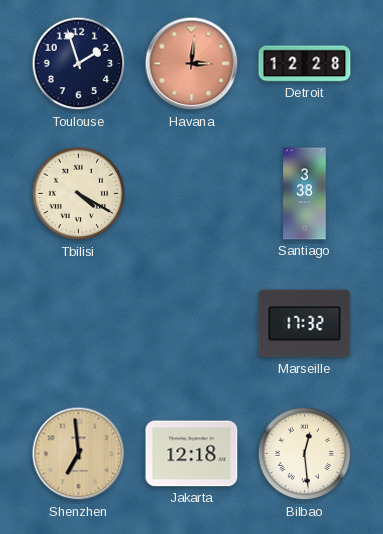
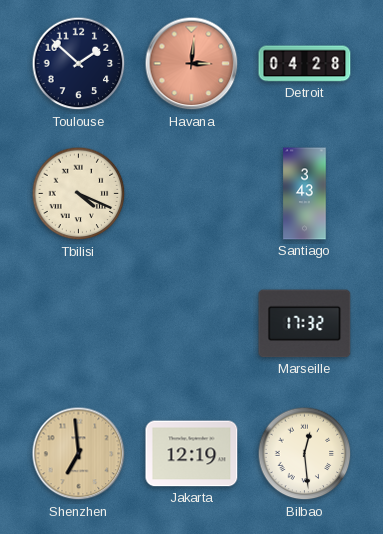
Toulouse: 1:57 -> 1:52
Detroit: 12:28 -> 04:28
Tbilisi: 4:20 -> 4:19
Santiago: 3:38 -> 3:43
Jakarta: 12:18 -> 12:19
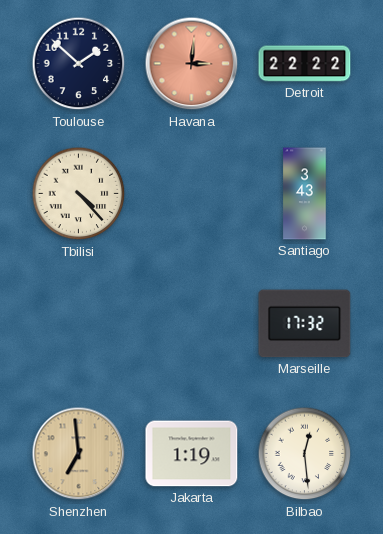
Detroit: 04:28 -> 22:22
Tbilisi: 4:19 -> 4:23
Jakarta: 12:19 -> 1:19
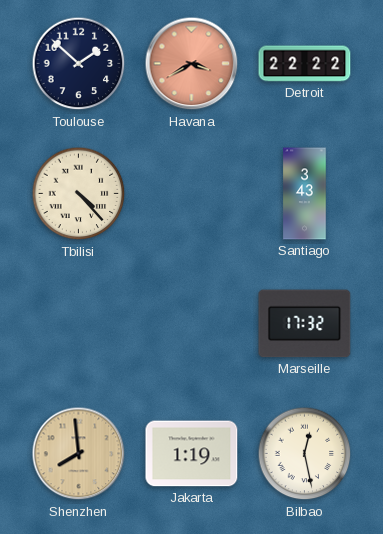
Havana: 3:01 -> 3:40
Shenzhen: 6:59 -> 7:59
Bilbao: 12:29 -> 12:28
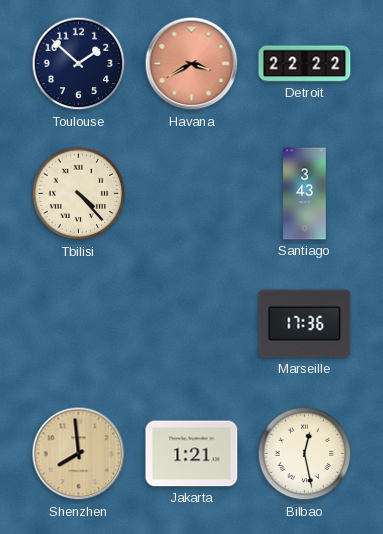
Marseille: 17:32 -> 17:36
Jakarta: 1:19 -> 1:21
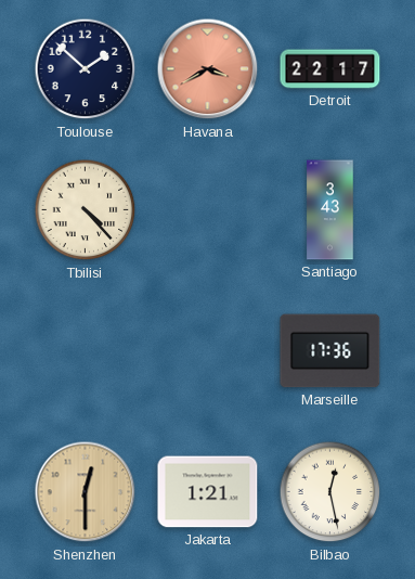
Detroit: 22:22 -> 22:17
Shenzhen: 7:59 -> 12:30
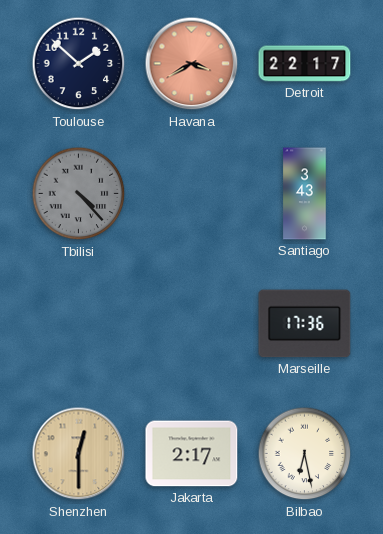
Tbilisi dial: cream -> grey
Jakarta: 1:21 -> 2:17
Bilbao: 12:28 -> 6:28
